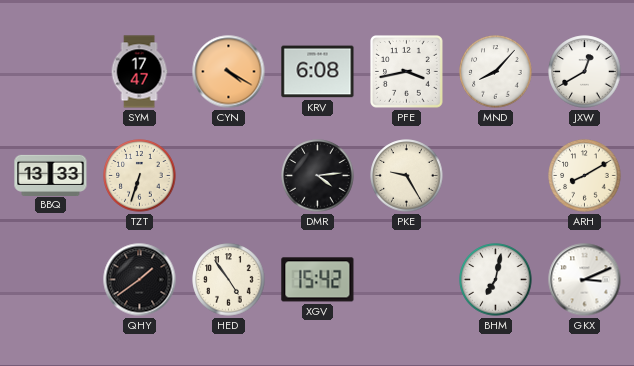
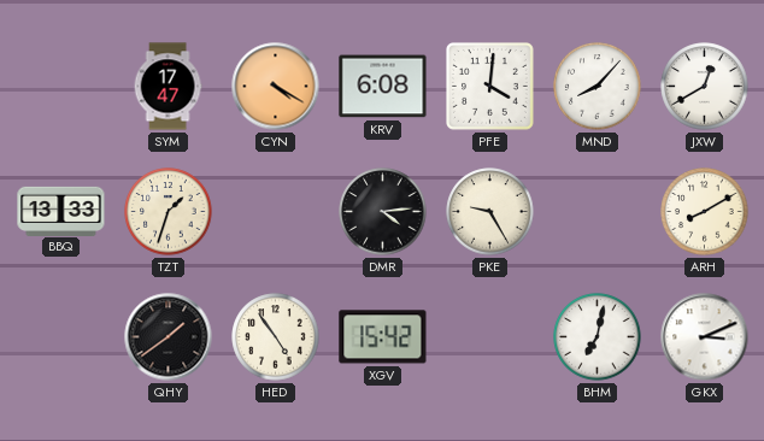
PFE: 3:43 -> 4:01
TZT: 6:33 -> 1:33
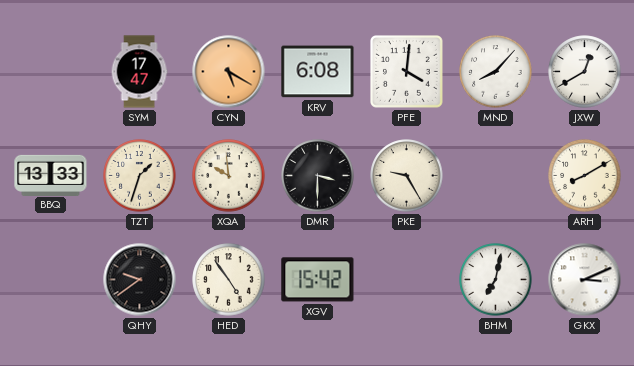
CYN: 4:20 -> 5:20
XQA: none -> 9:59
DMR: 4:14 -> 3:30
QHY: 1:39 -> 9:39
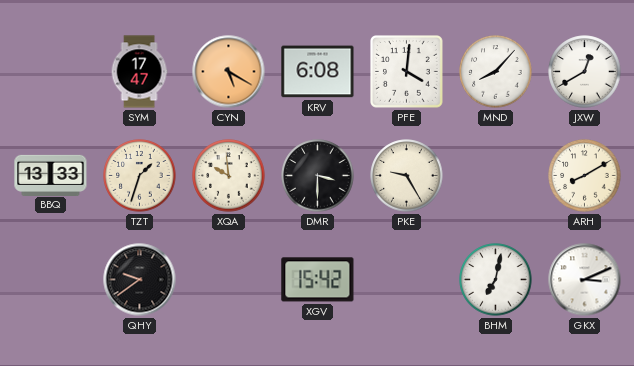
HED: 4:54 -> none
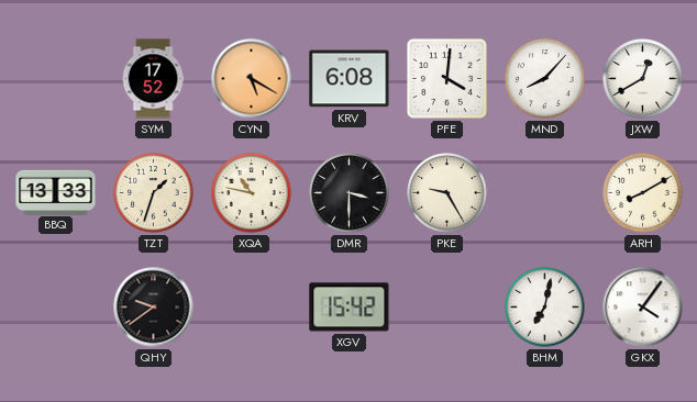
SYM: 17:47 -> 17:52
XQA: 9:59 -> 10:47
GKX: 3:11 -> 4:06
